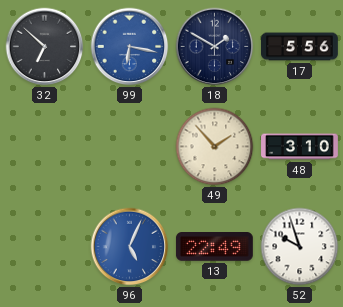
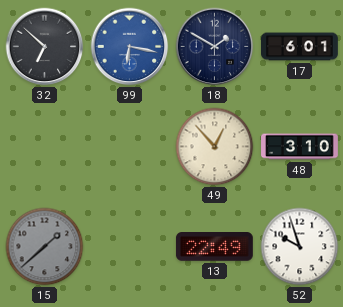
17: 5:56 -> 6:01
49: 1:53 -> 12:53
15: none -> 1:38
96: 5:04 -> none
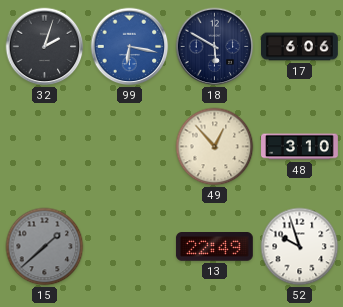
32: 6:52 -> 2:03
18: 1:50 -> 5:50
17: 6:01 -> 6:06
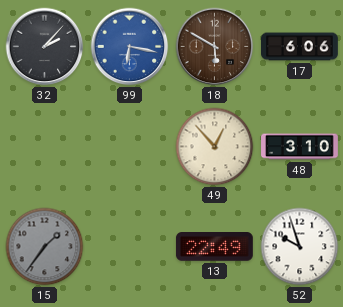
32: 2:03 -> 2:07
18 dial: navy -> brown
15: 1:38 -> 1:36
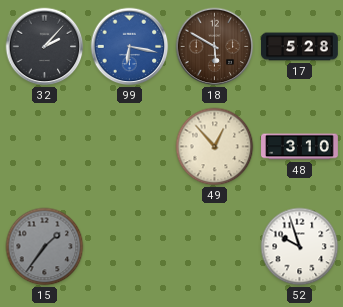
17: 6:06 -> 5:28
13: 22:49 -> none
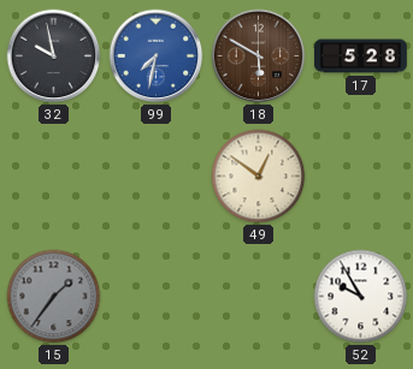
32: 2:07 -> 9:58
99: 6:17 -> 7:32
49: 12:53 -> 12:51
48: 3:10 -> none
52: 9:57 -> 9:55
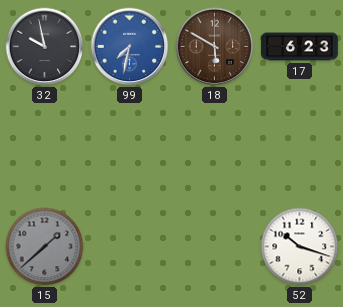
17: 5:28 -> 6:23
49: 12:51 -> none
15: 1:36 -> 1:38
52: 9:55 -> 10:18
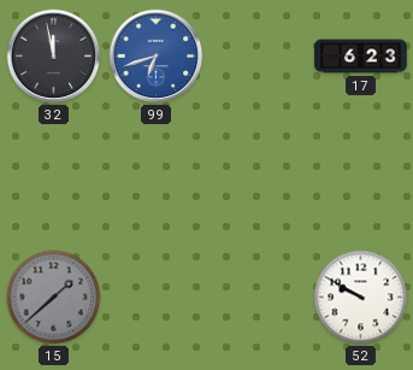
32: 9:58 -> 11:58
99: 7:32 -> 6:42
18: 5:50 -> none
52: 10:18 -> 9:50
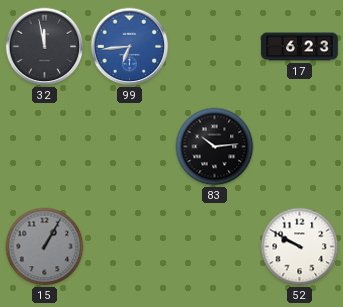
99: 6:42 -> 6:44
83: none -> 10:14
15: 1:38 -> 1:05
